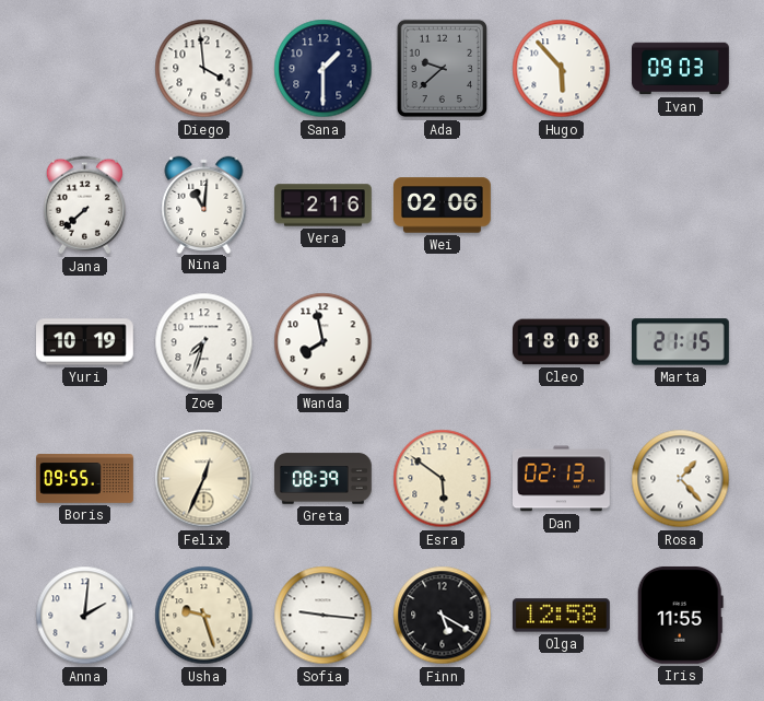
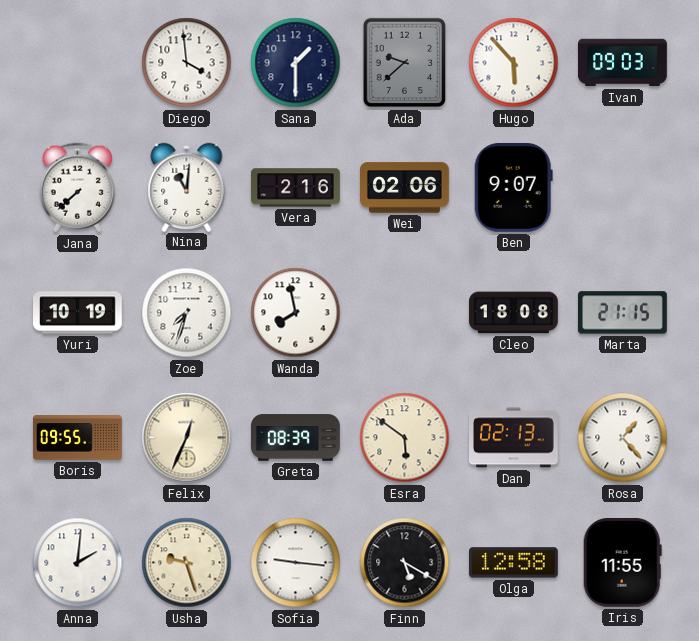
Ben: none -> 9:07
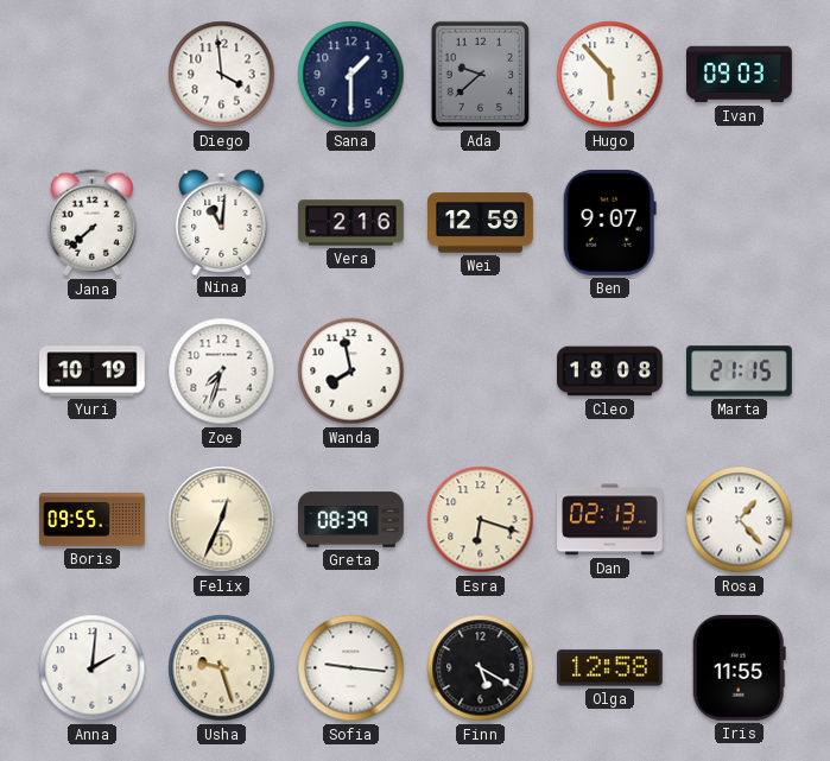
Wei: 02:06 -> 12:59
Esra: 5:51 -> 6:18
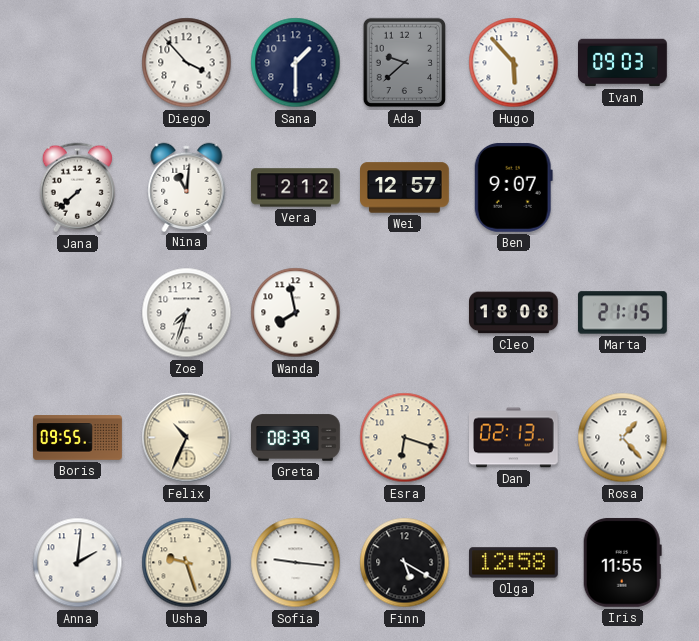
Diego: 3:59 -> 3:53
Vera: 2:16 -> 2:12
Wei: 12:59 -> 12:57
Yuri: 10:19 -> none
Felix: 12:34 -> 10:34
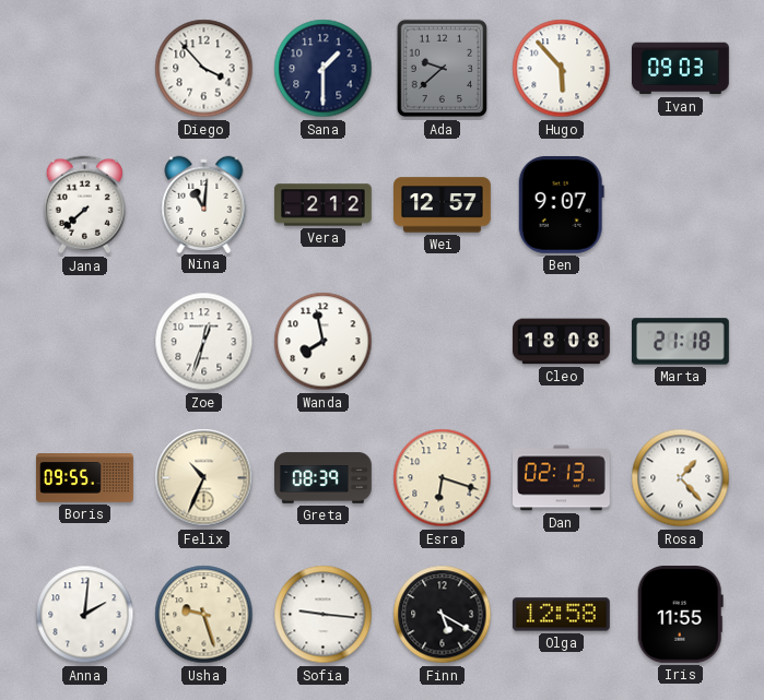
Zoe: 7:33 -> 12:33
Marta: 21:15 -> 21:18
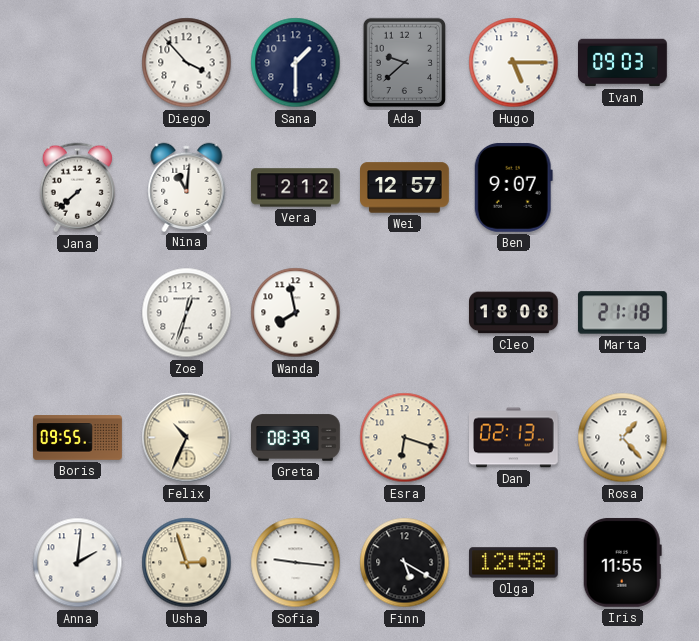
Hugo: 5:53 -> 5:15
Usha: 9:27 -> 2:57
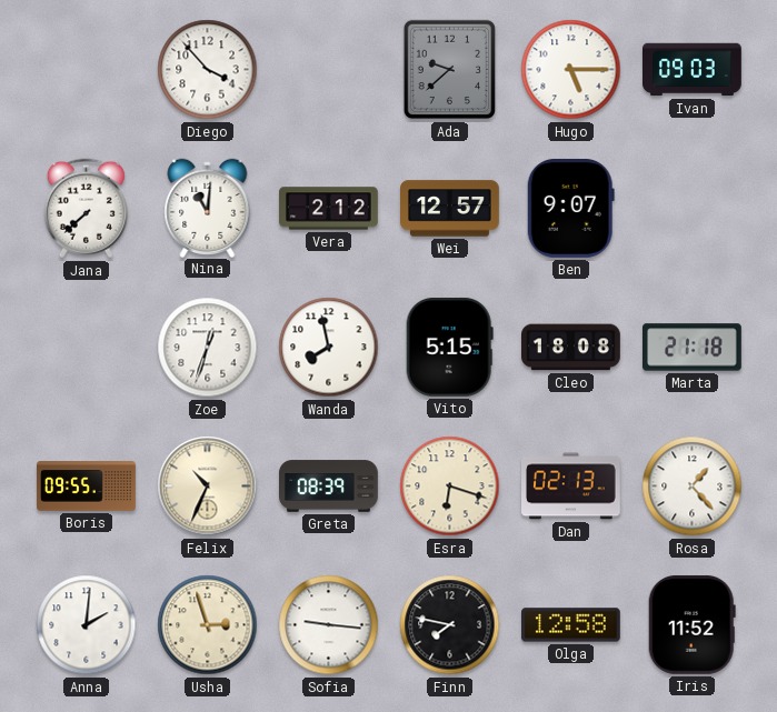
Sana: 1:30 -> none
Vito: none -> 5:15
Finn: 5:20 -> 7:47
Iris: 11:55 -> 11:52
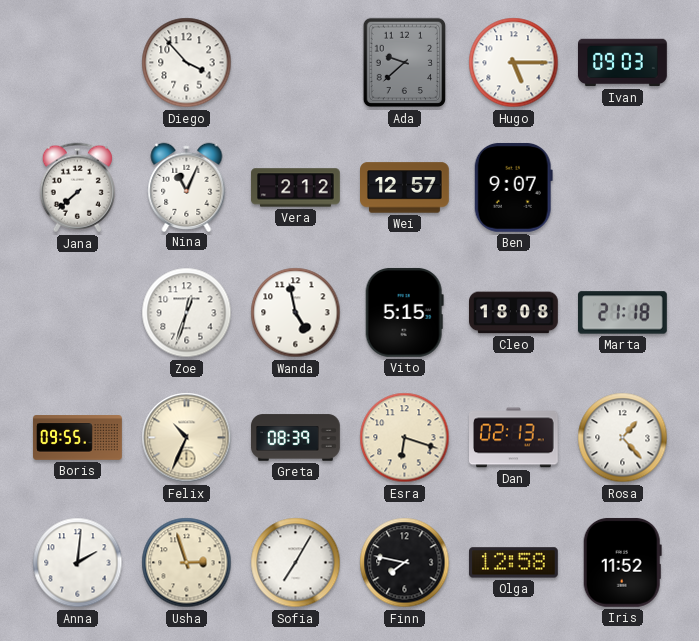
Nina: 11:01 -> 11:04
Wanda: 7:58 -> 4:58
Sofia: 9:16 -> 7:05
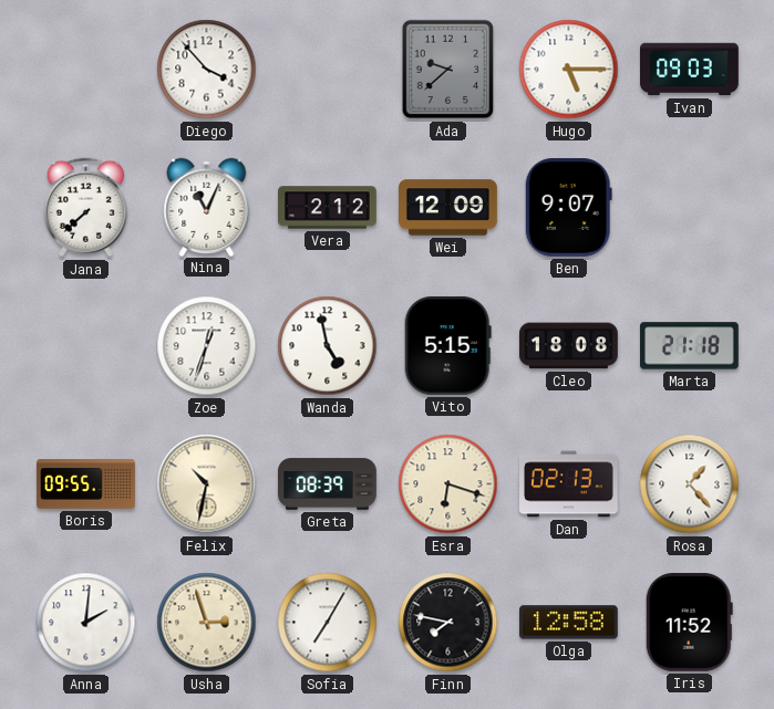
Wei: 12:57 -> 12:09
Felix: 10:34 -> 10:32
